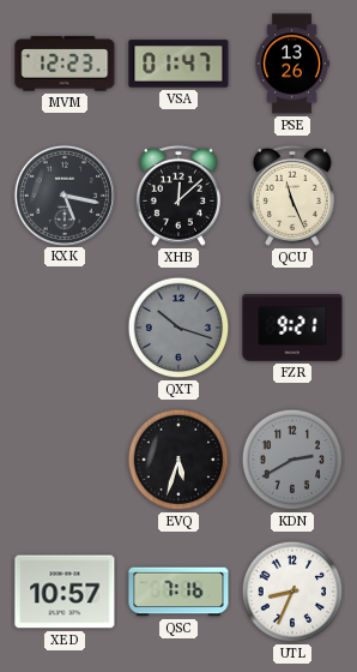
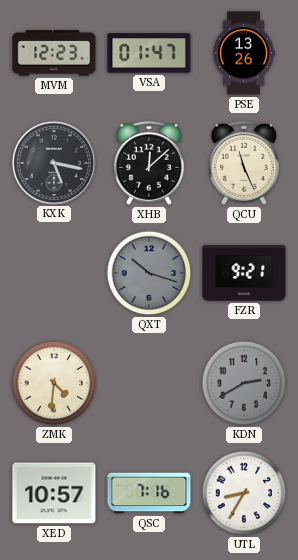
ZMK: none -> 4:31
EVQ: 5:33 -> none
UTL: 8:34 -> 8:35
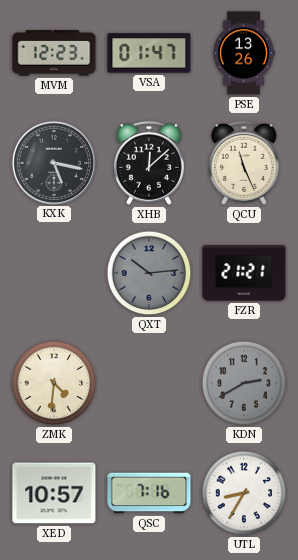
QXT: 10:18 -> 10:14
FZR: 9:21 -> 21:21
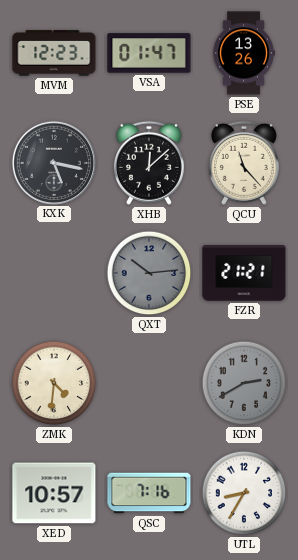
QCU: 11:26 -> 11:23
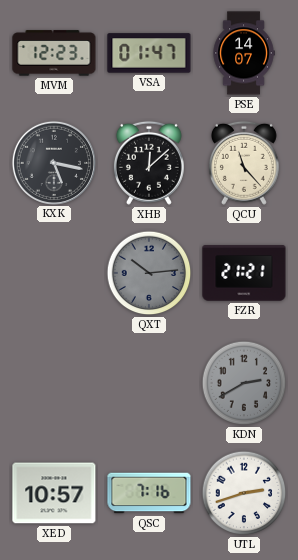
PSE: 13:26 -> 14:07
ZMK: 4:31 -> none
UTL: 8:35 -> 2:42
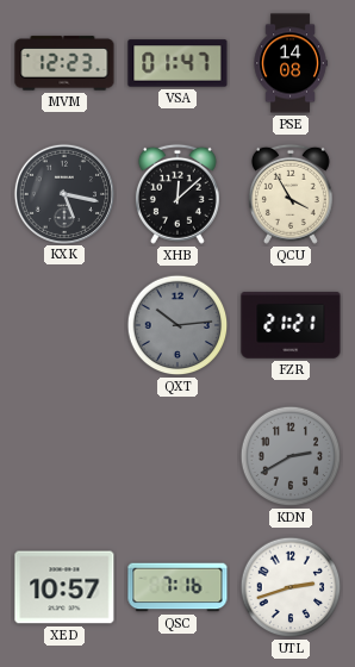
PSE: 14:07 -> 14:08
QCU: 11:23 -> 3:55
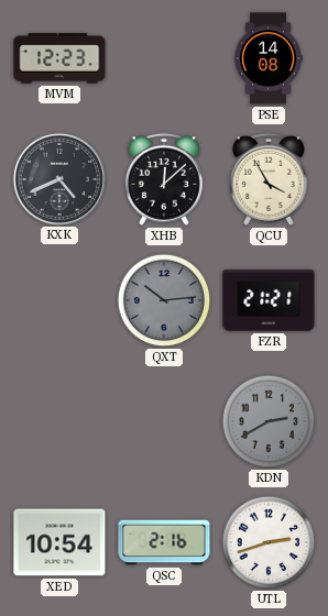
VSA: 01:47 -> none
KXK: 5:17 -> 4:41
XED: 10:57 -> 10:54
QSC: 7:16 -> 2:16
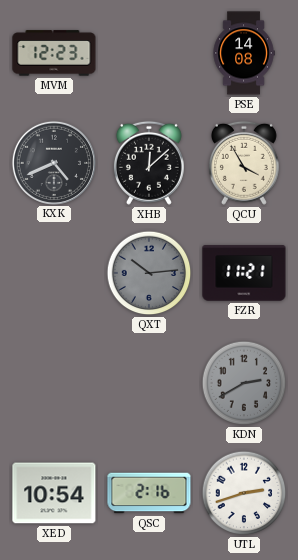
FZR: 21:21 -> 11:21
